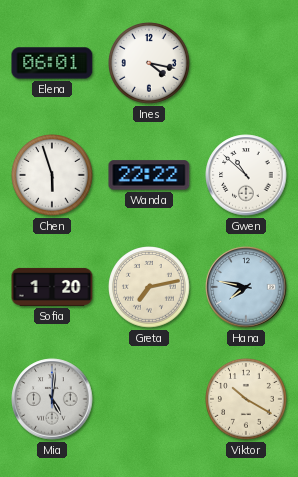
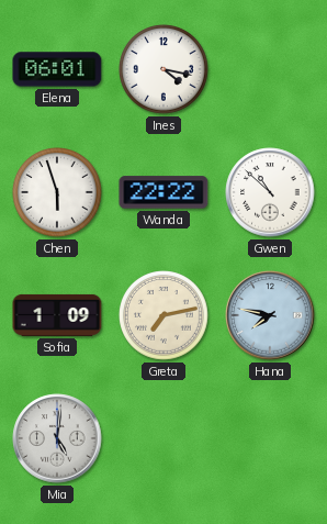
Sofia: 1:20 -> 1:09
Viktor: 10:20 -> none
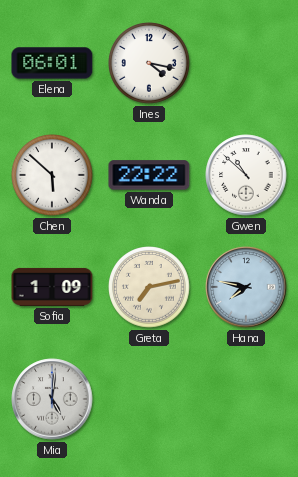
Chen: 5:57 -> 5:52
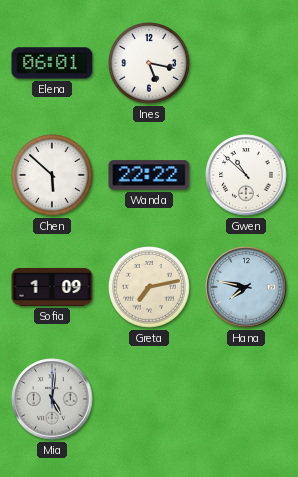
Ines: 4:17 -> 5:17
